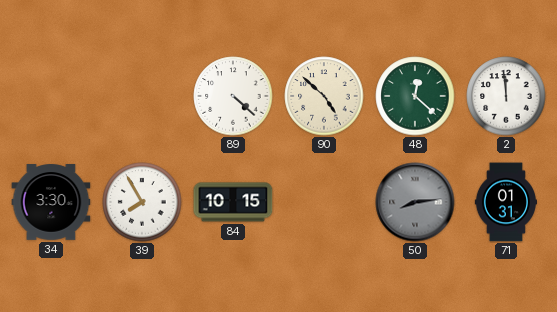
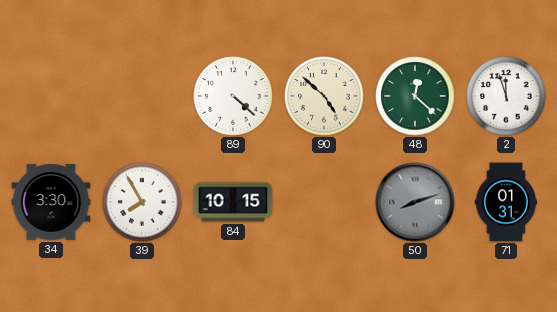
2: 11:59 -> 11:57
50: 8:14 -> 8:12
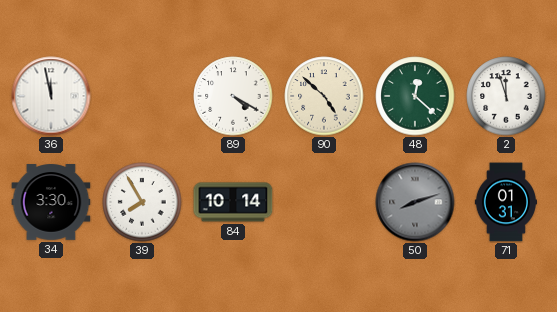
36: none -> 11:58
89: 4:22 -> 4:20
84: 10:15 -> 10:14
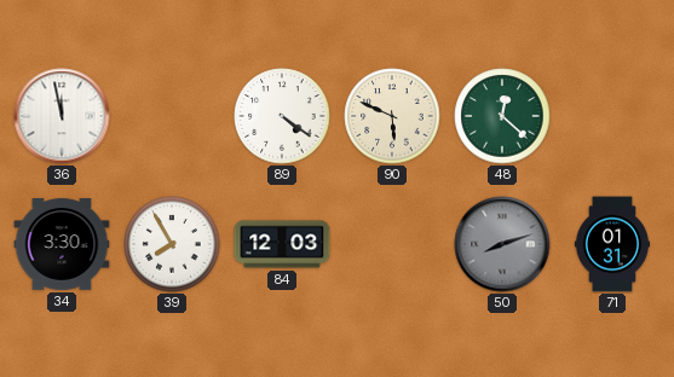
89: 4:20 -> 4:21
90: 4:52 -> 5:49
2: 11:57 -> none
84: 10:14 -> 12:03
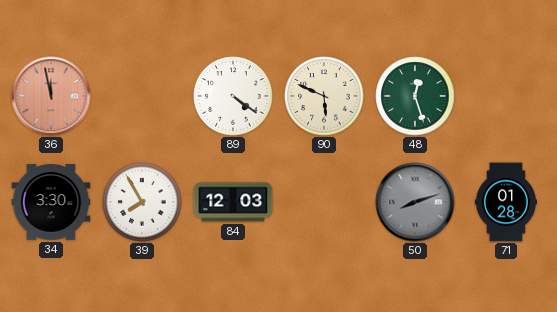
36 dial: white -> salmon
48: 12:22 -> 12:27
71: 01:31 -> 01:28
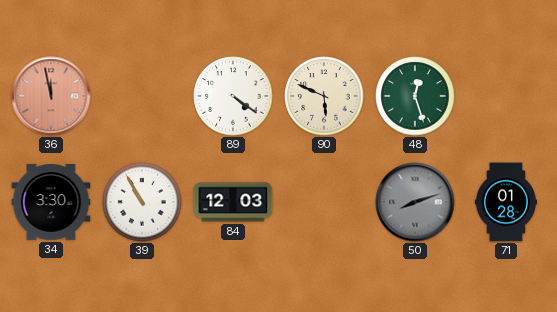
39: 7:55 -> 10:55
